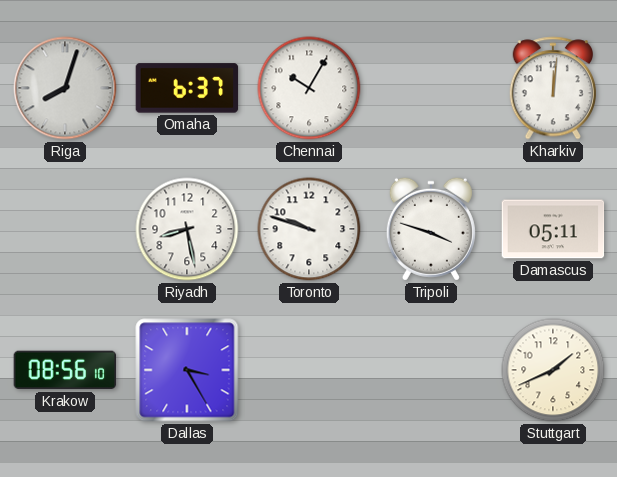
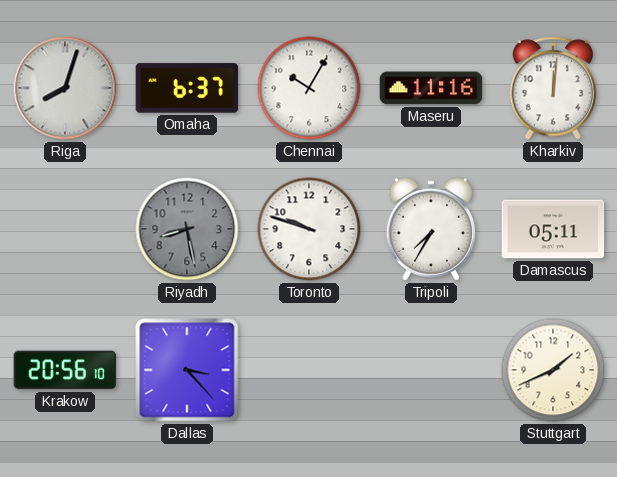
Maseru: none -> 11:16
Riyadh dial: white -> grey
Tripoli: 3:48 -> 7:35
Krakow: 08:56 -> 20:56
Dallas: 3:25 -> 3:23
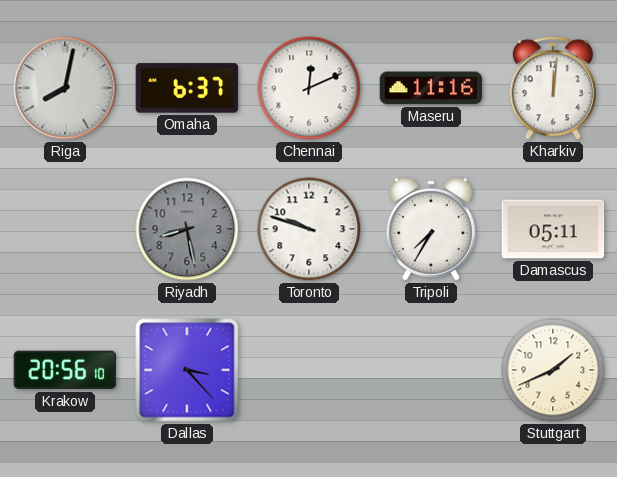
Riga: 8:03 -> 8:02
Chennai: 10:05 -> 12:11
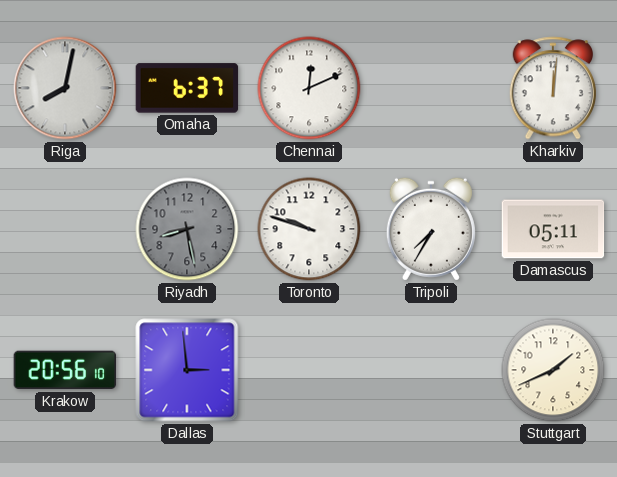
Maseru: 11:16 -> none
Dallas: 3:23 -> 2:59
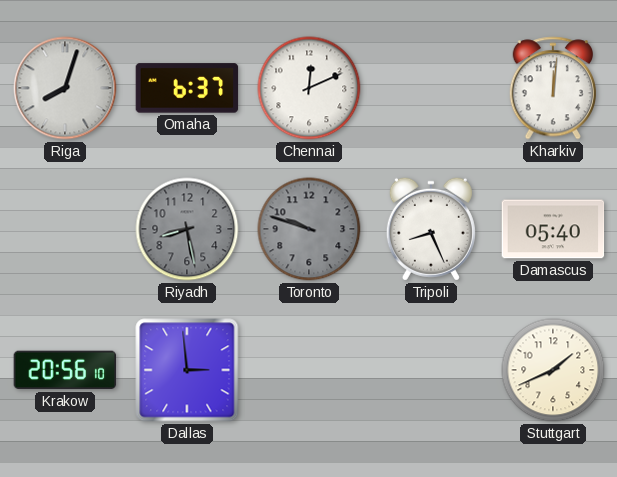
Riga: 8:02 -> 8:03
Toronto dial: white -> grey
Tripoli: 7:35 -> 8:26
Damascus: 05:11 -> 05:40
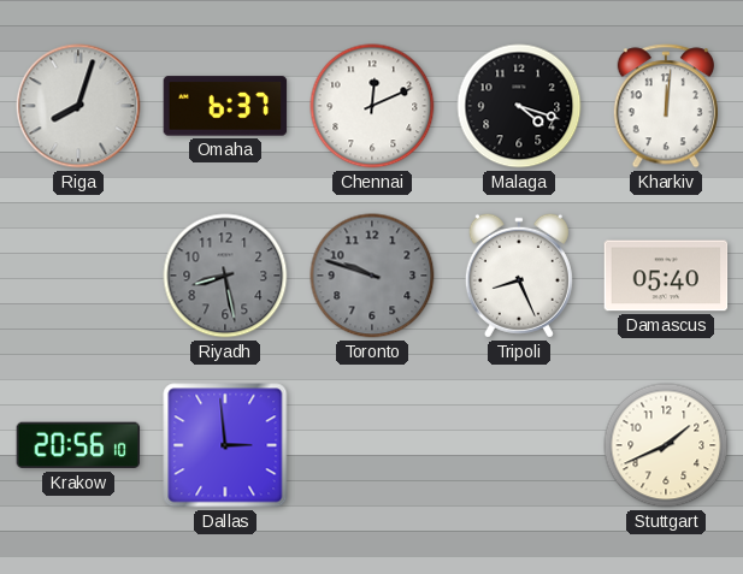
Malaga: none -> 4:18
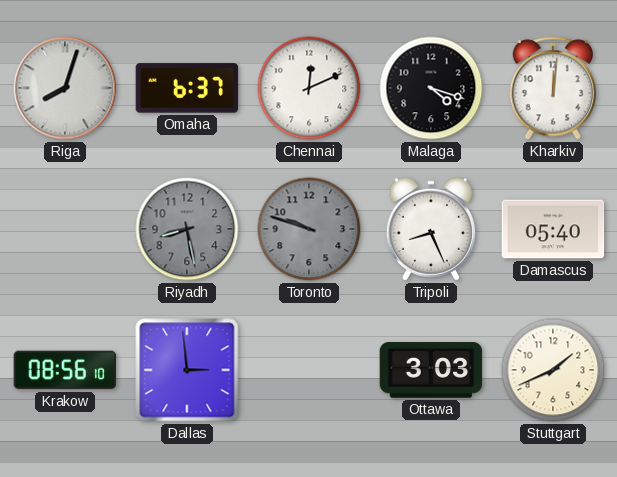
Krakow: 20:56 -> 08:56
Ottawa: none -> 3:03
